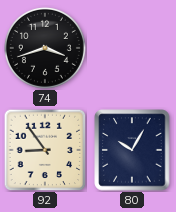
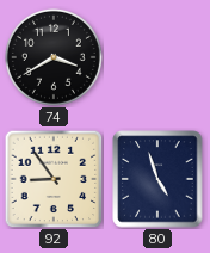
74: 3:42 -> 3:40
80: 10:05 -> 4:57
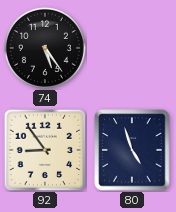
74: 3:40 -> 5:24
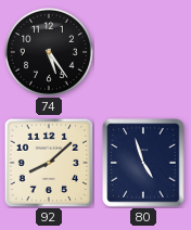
92: 8:54 -> 8:08
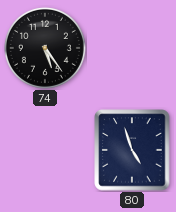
92: 8:08 -> none
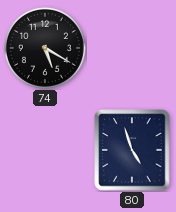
74: 5:24 -> 5:20
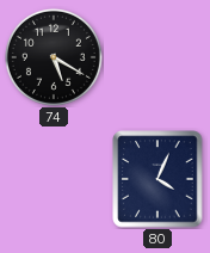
80: 4:57 -> 4:04
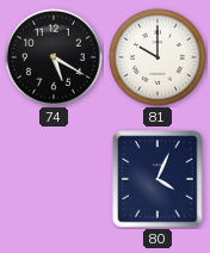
81: none -> 10:00
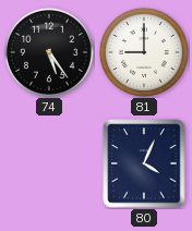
74: 5:20 -> 5:24
81: 10:00 -> 9:00
